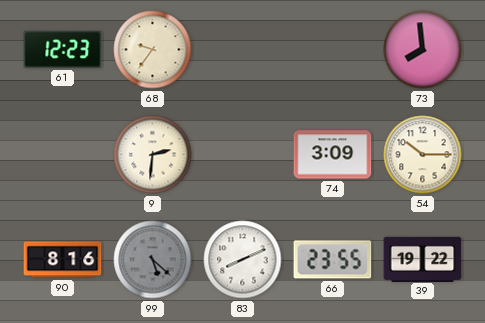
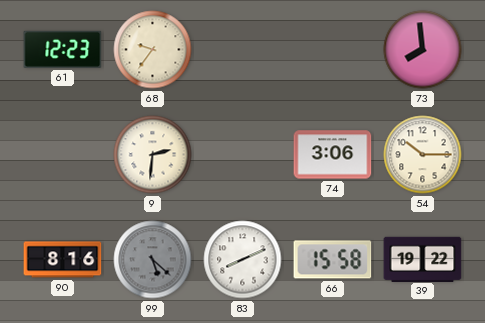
74: 3:09 -> 3:06
66: 23:55 -> 15:58
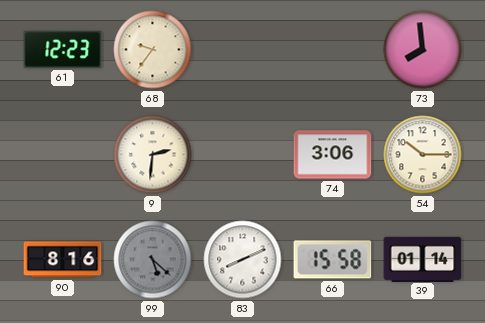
39: 19:22 -> 01:14
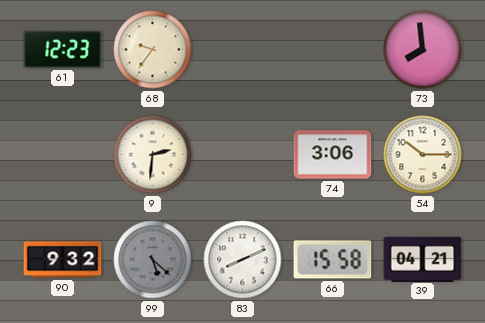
90: 8:16 -> 9:32
39: 01:14 -> 04:21
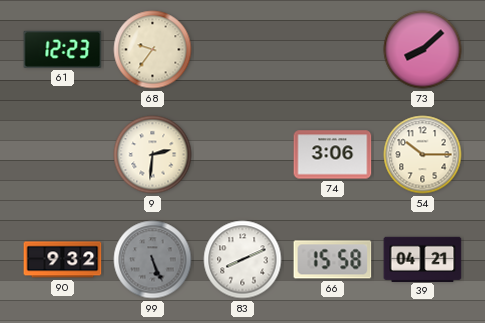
73: 7:59 -> 8:08
99: 5:22 -> 5:26
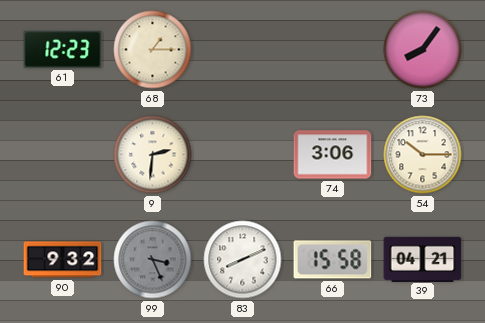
68: 9:36 -> 1:15
73: 8:08 -> 8:06
99: 5:26 -> 3:26
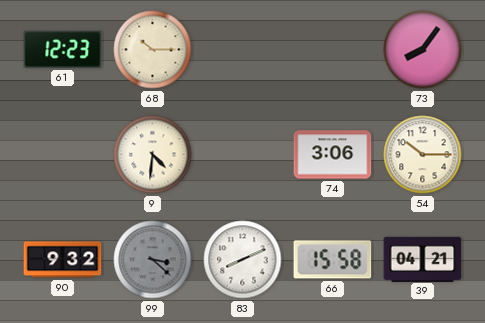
68: 1:15 -> 10:15
9: 2:31 -> 4:31
99: 3:26 -> 3:22
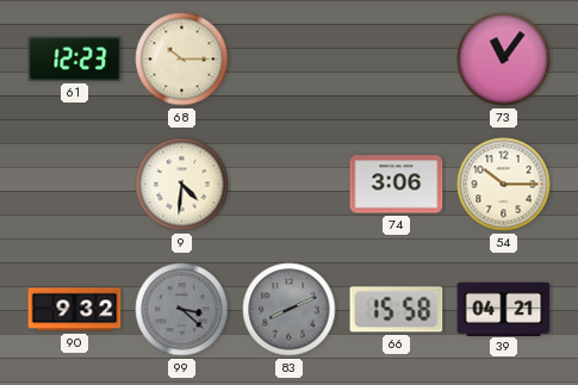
73: 8:06 -> 11:06
83 dial: white -> grey
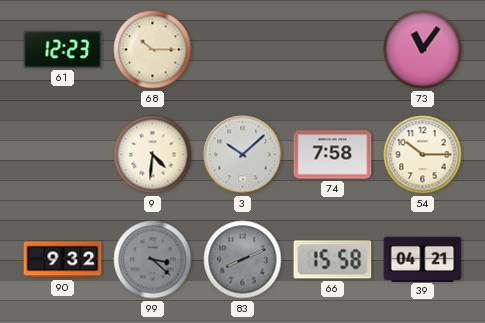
3: none -> 10:08
74: 3:06 -> 7:58
